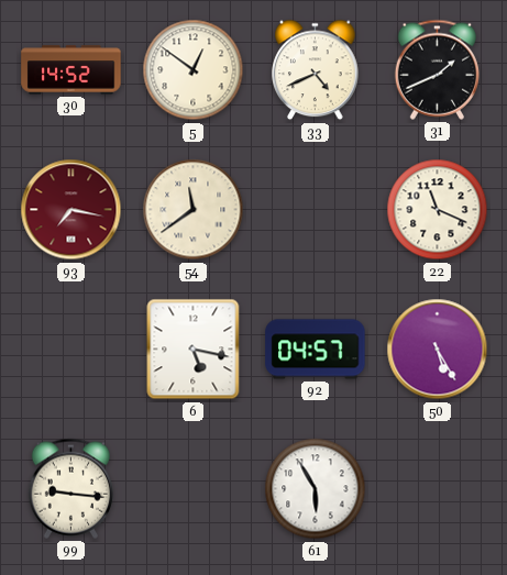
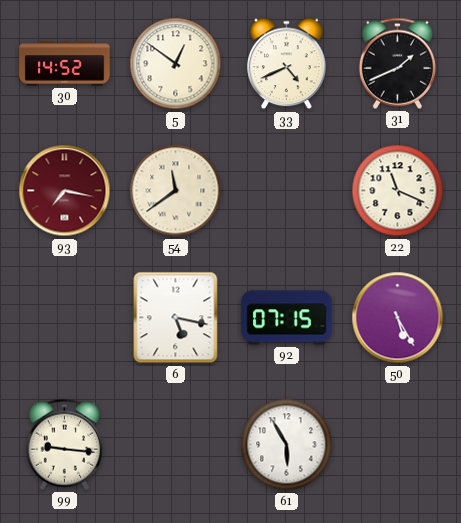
92: 04:57 -> 07:15
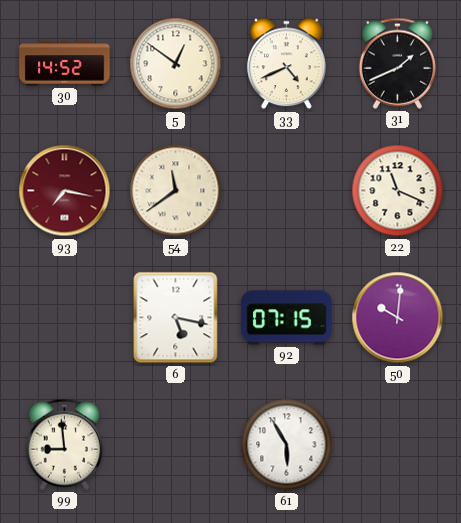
50: 5:25 -> 10:01
99: 9:16 -> 8:59
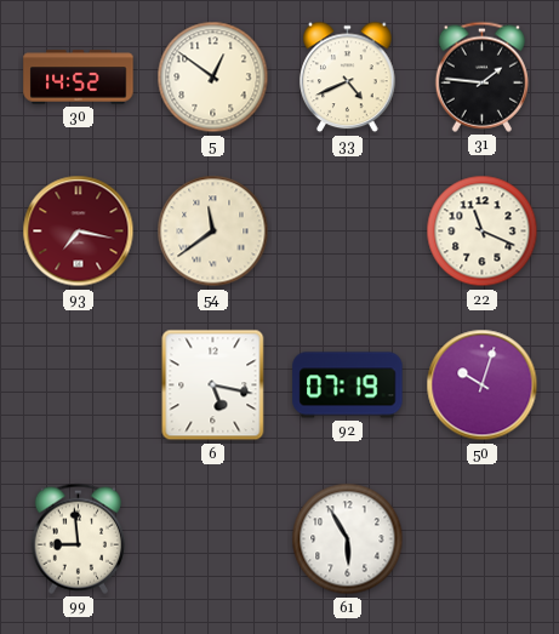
31: 1:41 -> 1:46
92: 07:15 -> 07:19
50: 10:01 -> 10:03
